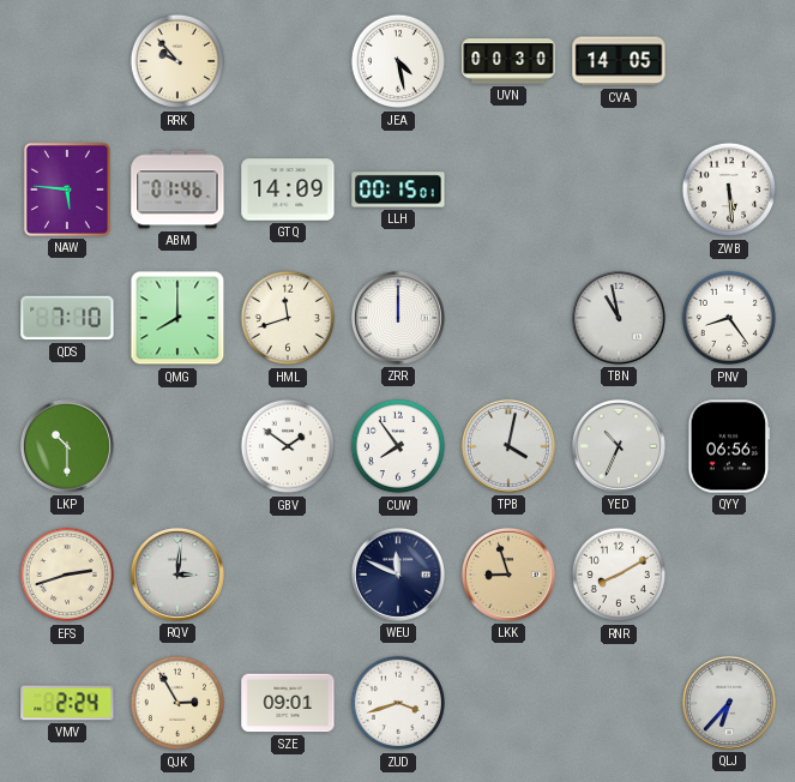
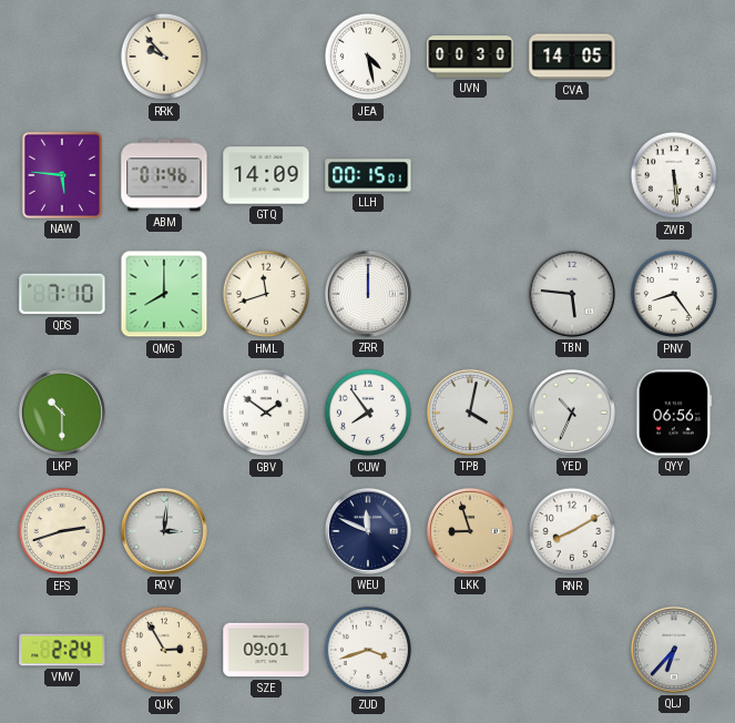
TBN: 10:58 -> 5:46
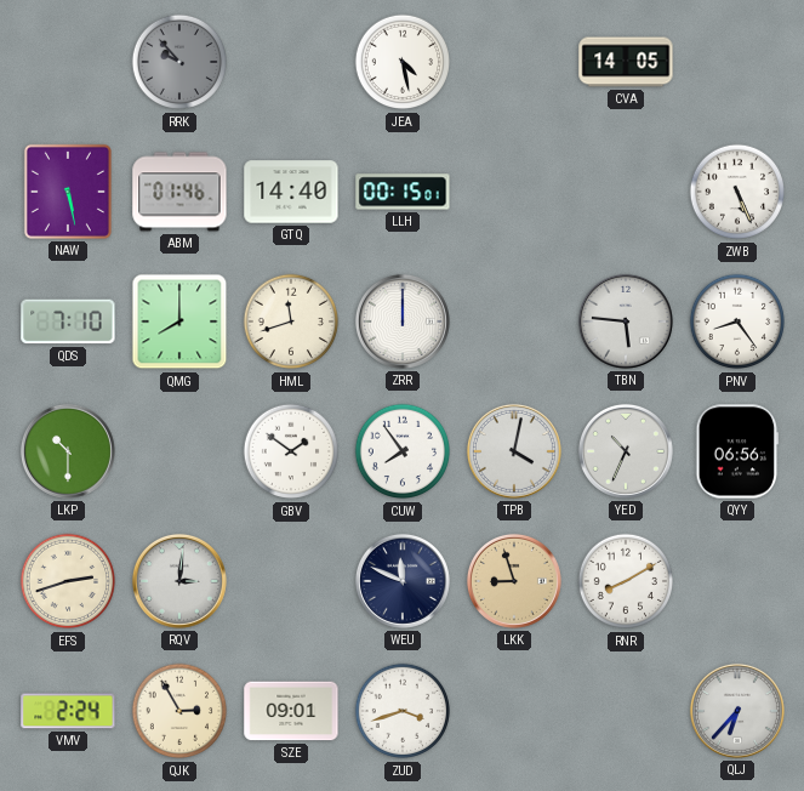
RRK dial: cream -> grey
UVN: 00:30 -> none
NAW: 5:46 -> 5:28
GTQ: 14:09 -> 14:40
ZWB: 5:29 -> 5:26
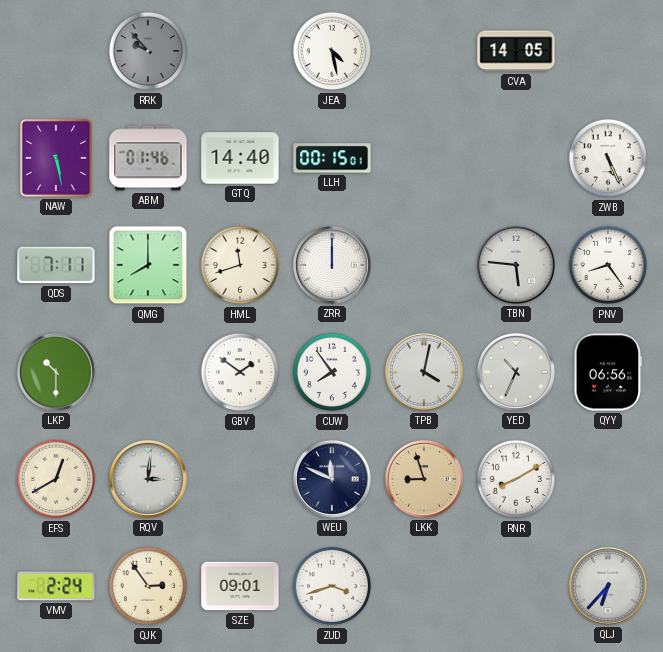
QDS: 7:10 -> 7:11
EFS: 2:42 -> 12:40
QJK: 2:55 -> 2:54
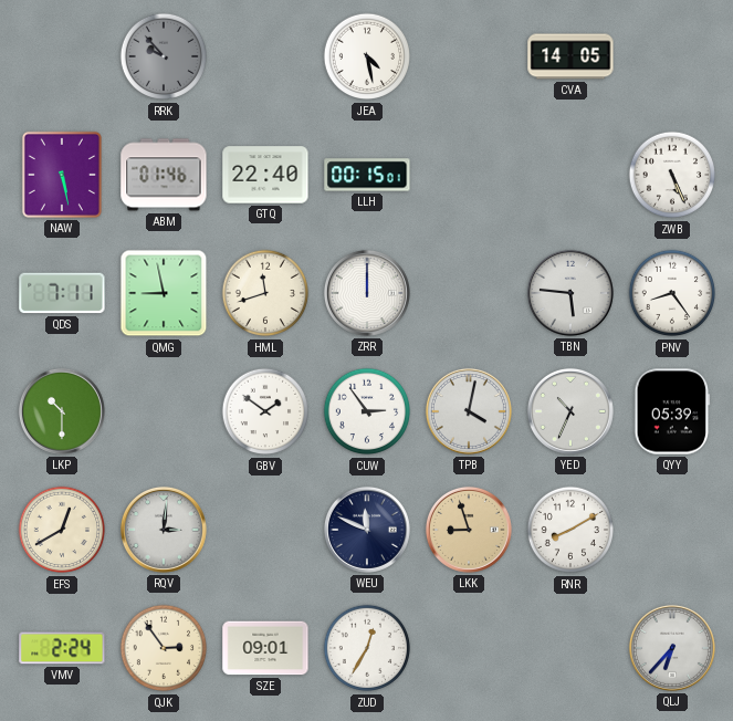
GTQ: 14:40 -> 22:40
QMG: 8:00 -> 8:58
CUW: 7:54 -> 2:54
QYY: 06:56 -> 05:39
ZUD: 3:42 -> 12:35
